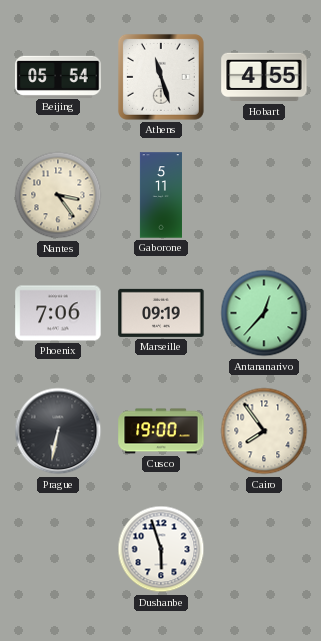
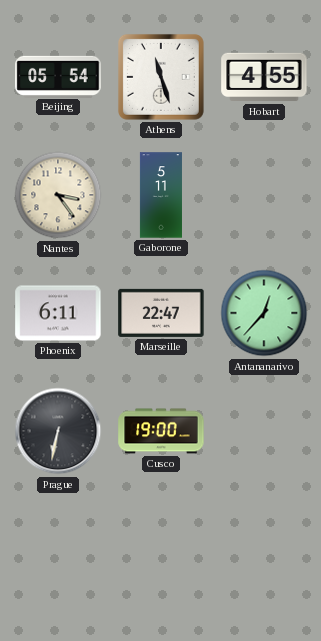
Phoenix: 7:06 -> 6:11
Marseille: 09:19 -> 22:47
Cairo: 7:54 -> none
Dushanbe: 5:57 -> none
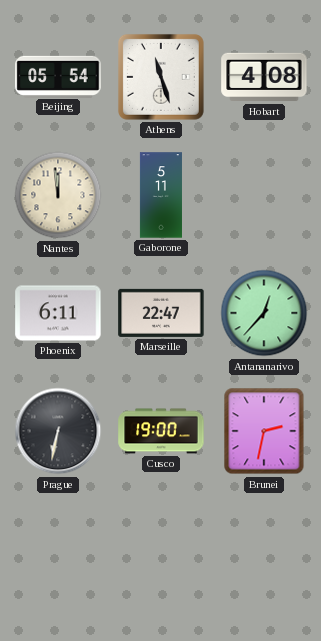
Hobart: 4:55 -> 4:08
Nantes: 3:24 -> 11:59
Brunei: none -> 2:32
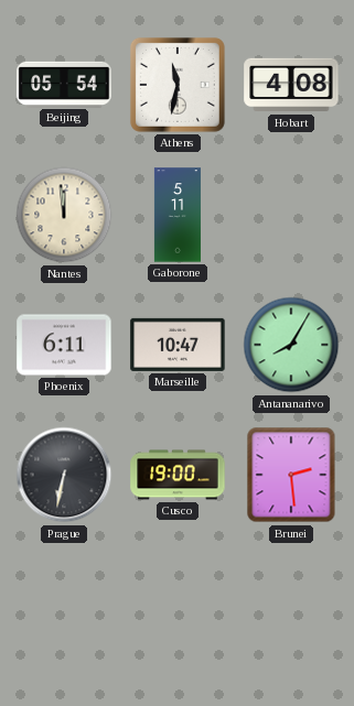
Athens: 11:27 -> 11:32
Marseille: 22:47 -> 10:47
Antananarivo: 12:37 -> 8:05
Brunei: 2:32 -> 2:29
